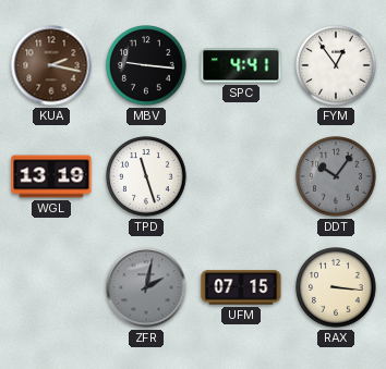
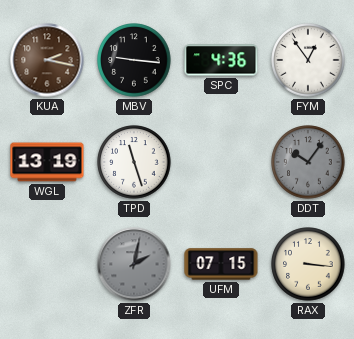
SPC: 4:41 -> 4:36
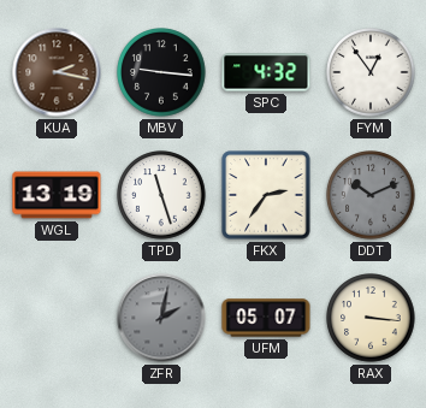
SPC: 4:36 -> 4:32
FKX: none -> 2:36
DDT: 10:06 -> 10:11
UFM: 07:15 -> 05:07
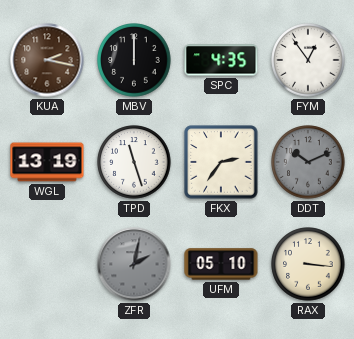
MBV: 9:16 -> 12:00
SPC: 4:32 -> 4:35
UFM: 05:07 -> 05:10
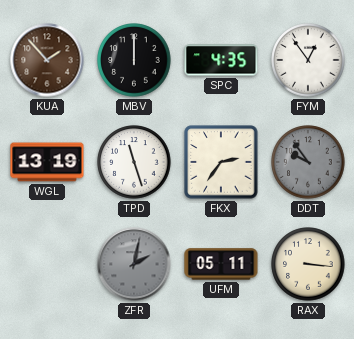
KUA: 2:17 -> 1:53
DDT: 10:11 -> 9:54
UFM: 05:10 -> 05:11
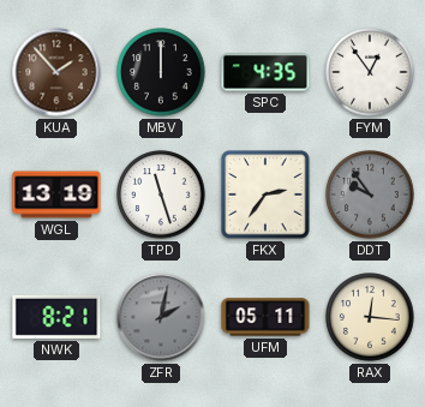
NWK: none -> 8:21
RAX: 3:16 -> 12:16
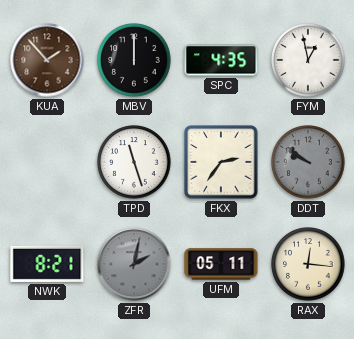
FYM: 12:54 -> 12:58
WGL: 13:19 -> none
DDT: 9:54 -> 9:51
